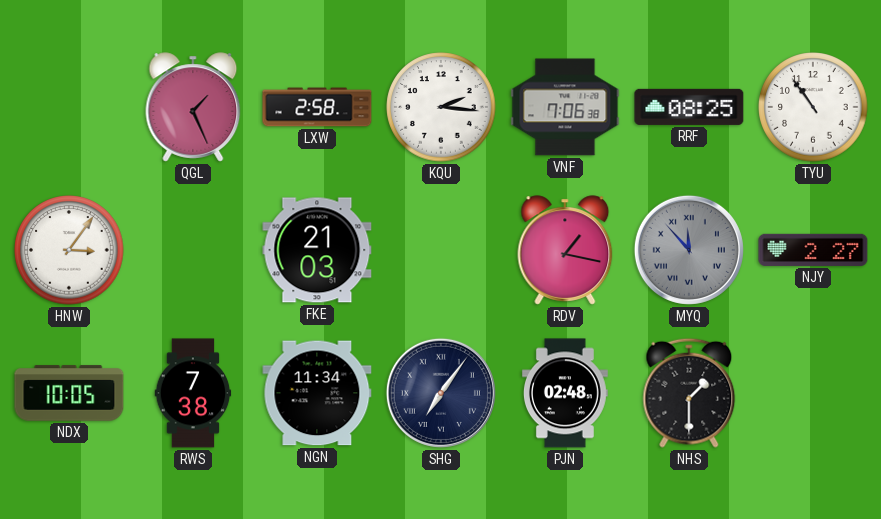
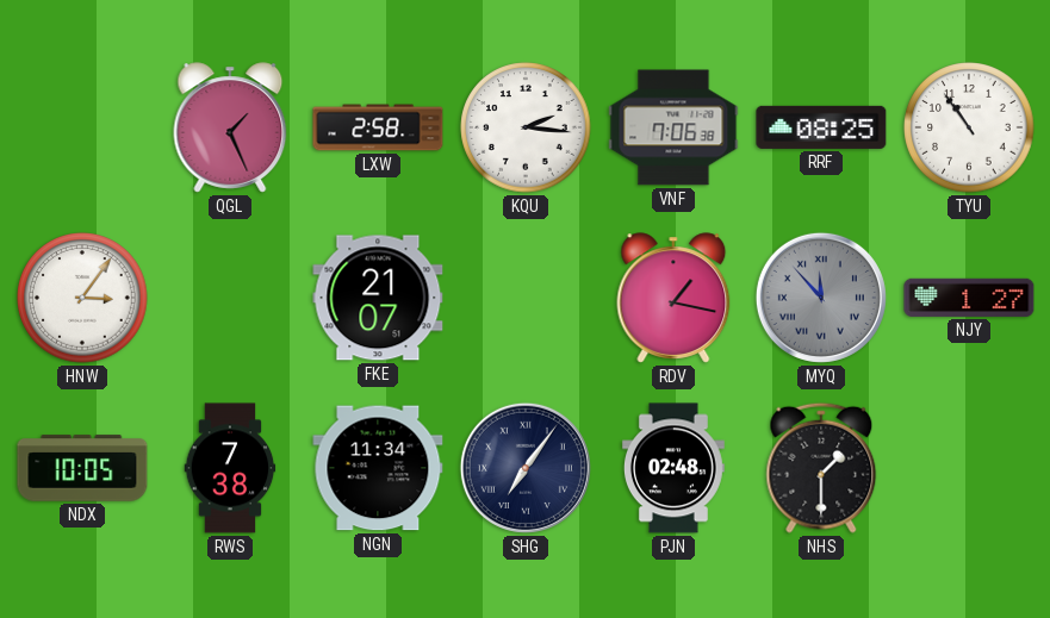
FKE: 21:03 -> 21:07
NJY: 2:27 -> 1:27
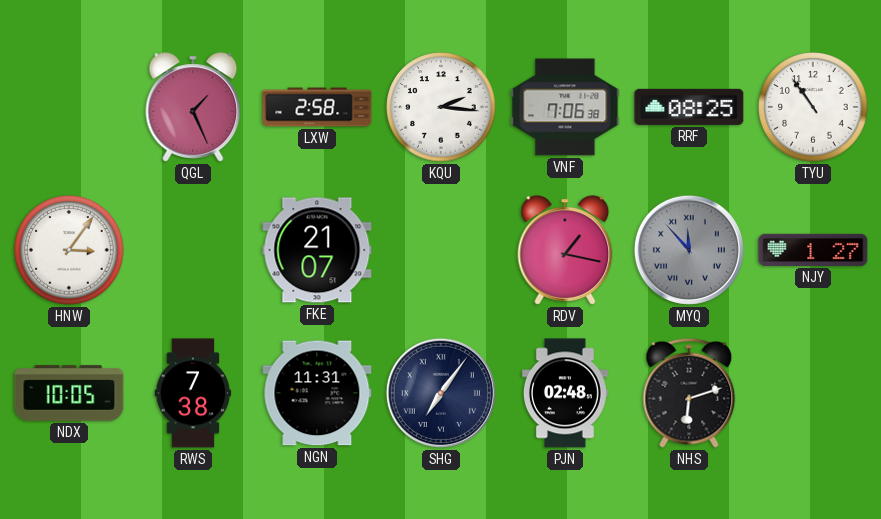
NGN: 11:34 -> 11:31
NHS: 1:30 -> 6:12
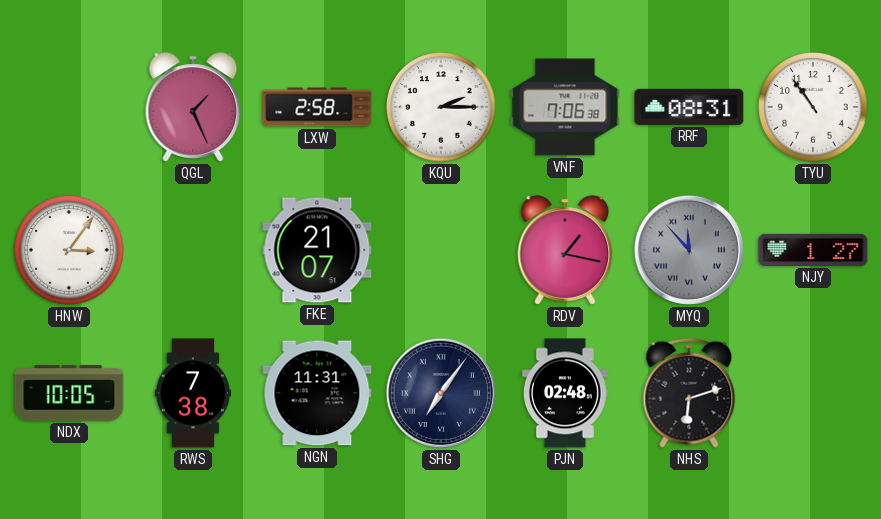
KQU: 2:16 -> 2:15
RRF: 08:25 -> 08:31
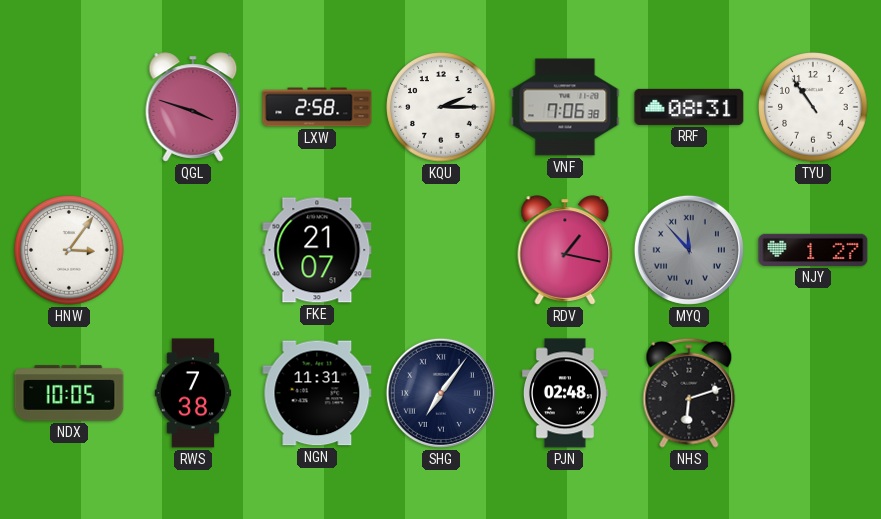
QGL: 1:26 -> 3:48
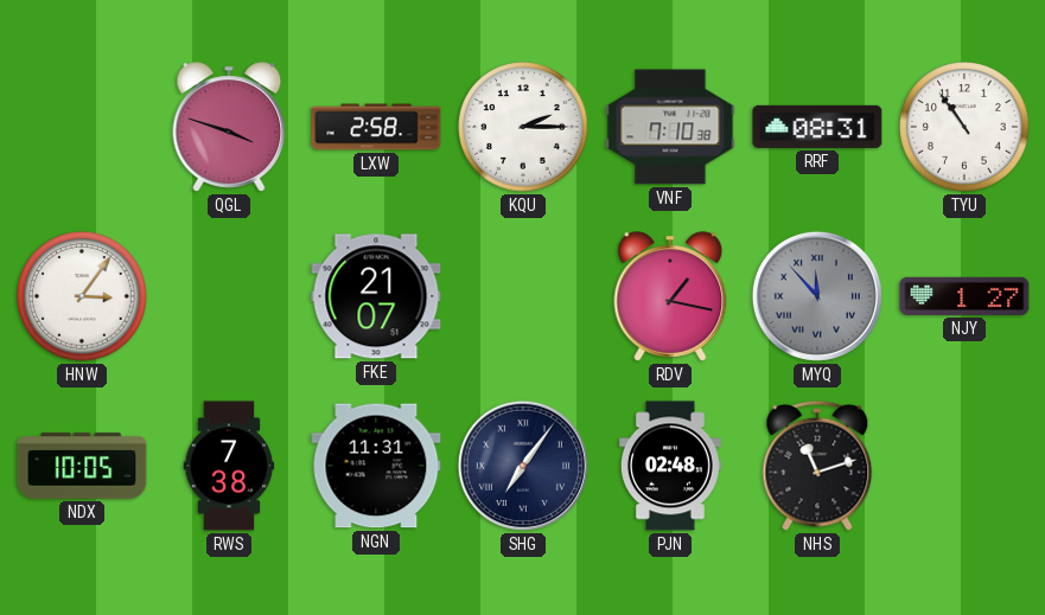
VNF: 7:06 -> 7:10
NHS: 6:12 -> 11:12
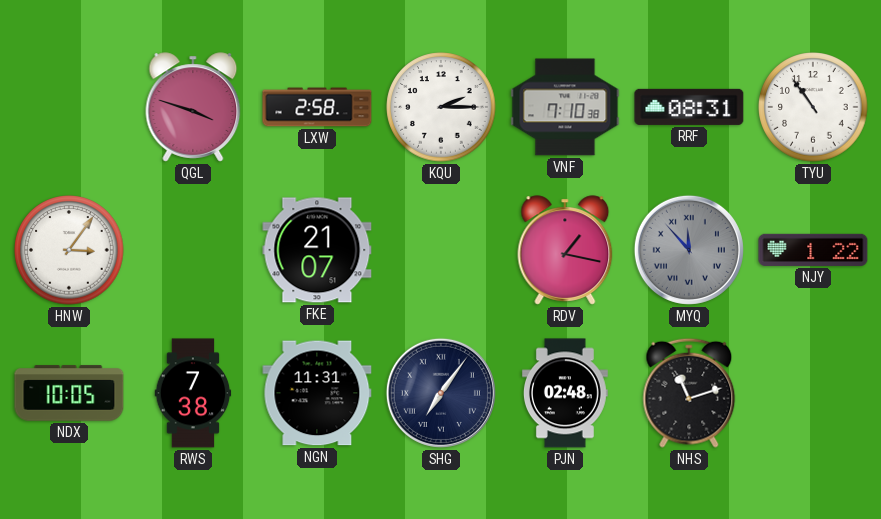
NJY: 1:27 -> 1:22
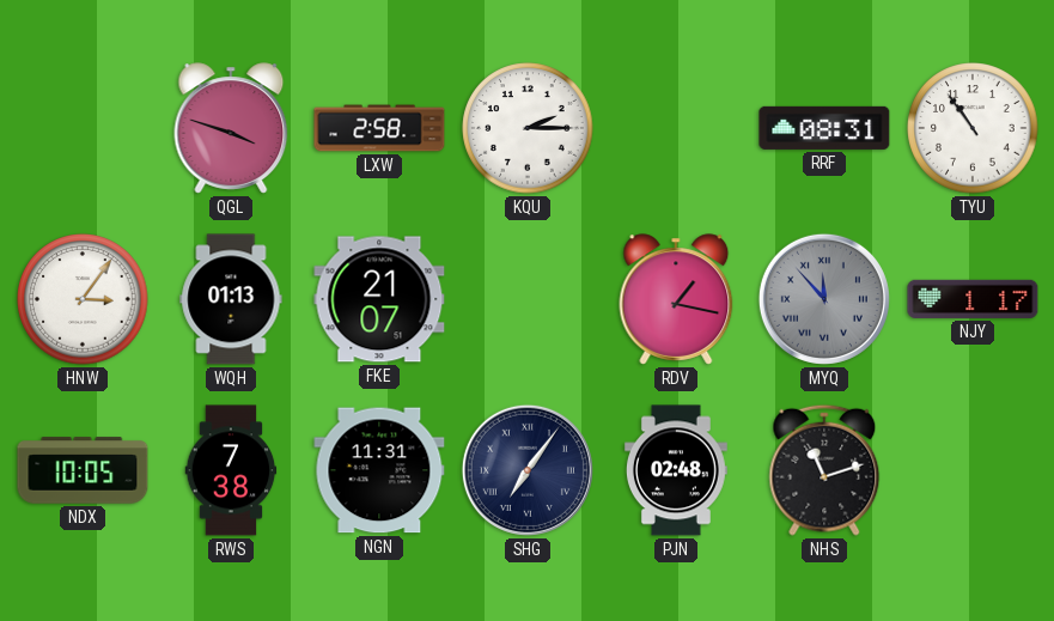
VNF: 7:10 -> none
WQH: none -> 01:13
NJY: 1:22 -> 1:17
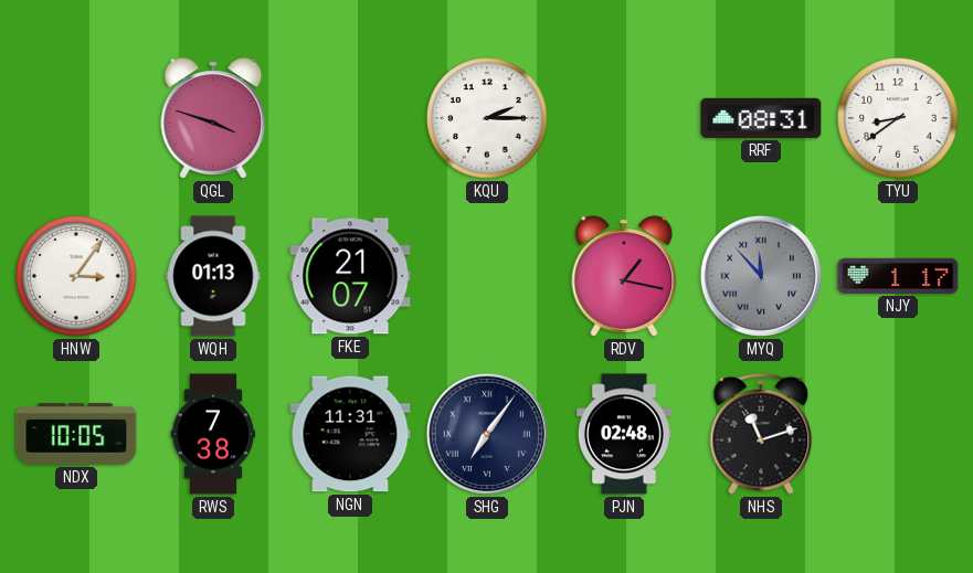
LXW: 2:58 -> none
TYU: 10:54 -> 8:39
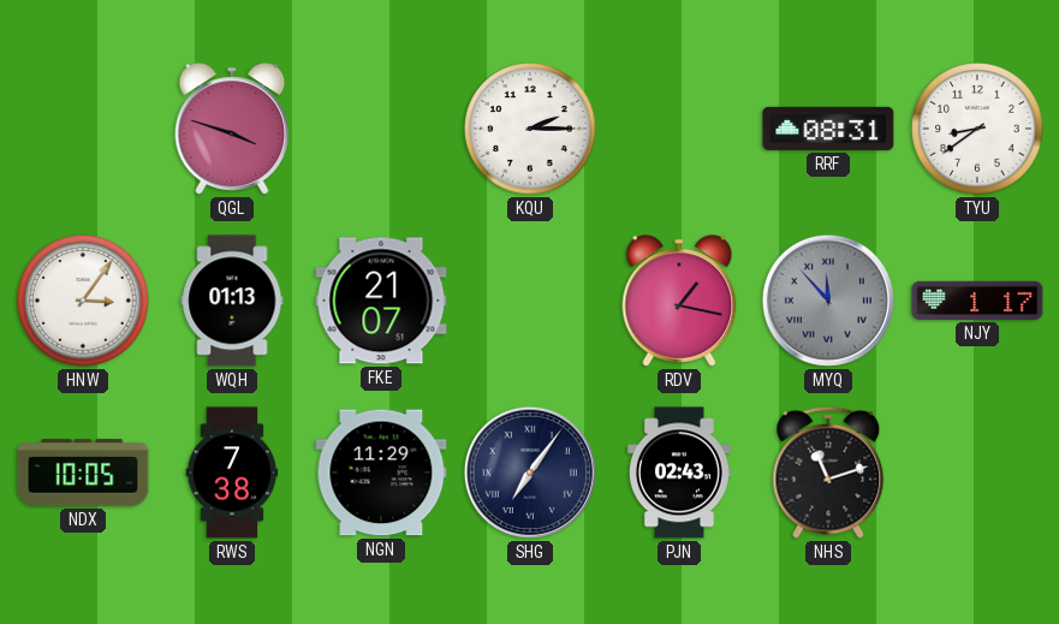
NGN: 11:31 -> 11:29
PJN: 02:48 -> 02:43
